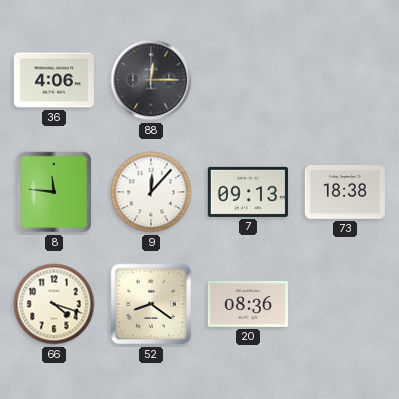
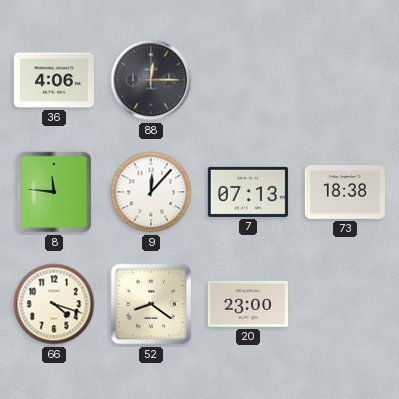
7: 09:13 -> 07:13
20: 08:36 -> 23:00
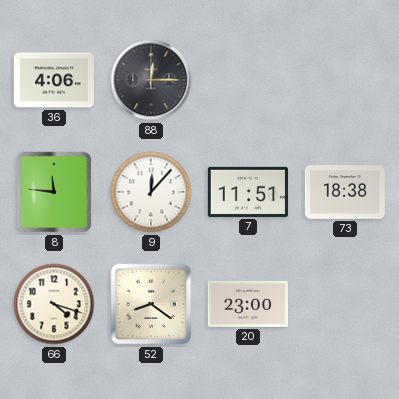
7: 07:13 -> 11:51
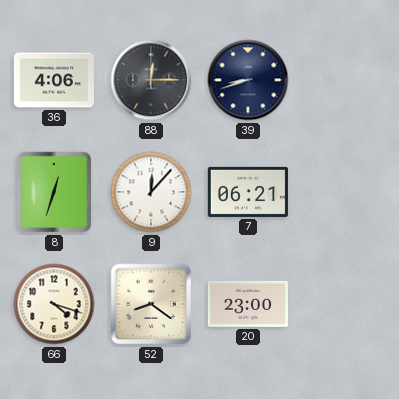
39: none -> 8:42
8: 11:46 -> 12:33
7: 11:51 -> 06:21
73: 18:38 -> none
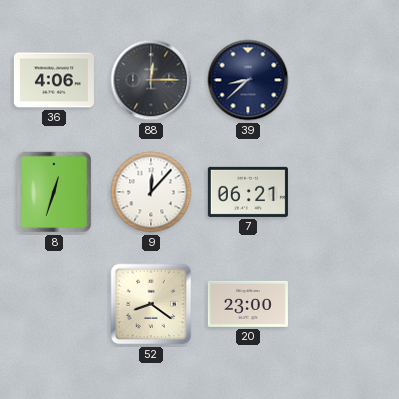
39: 8:42 -> 8:38
66: 4:18 -> none
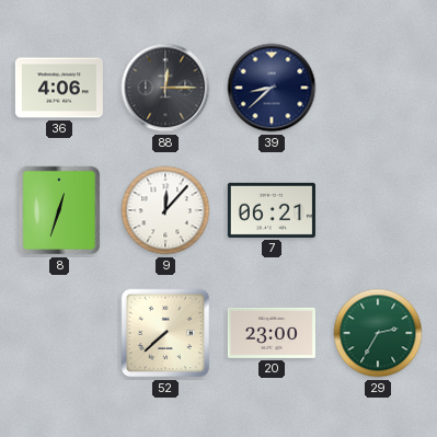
52: 8:21 -> 7:38
29: none -> 2:35
